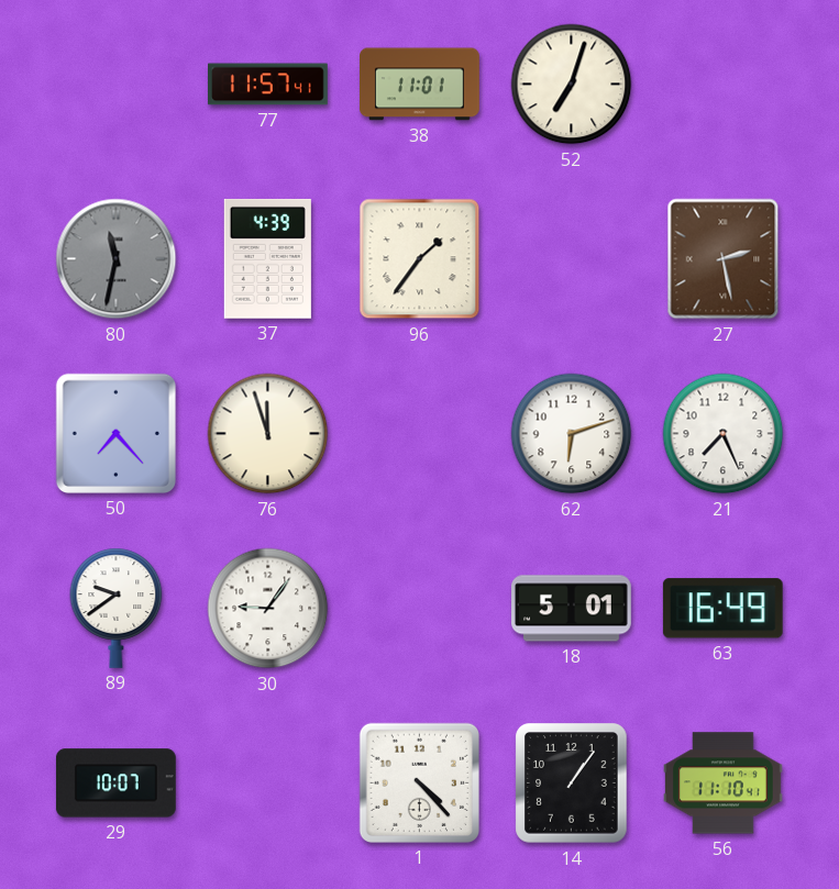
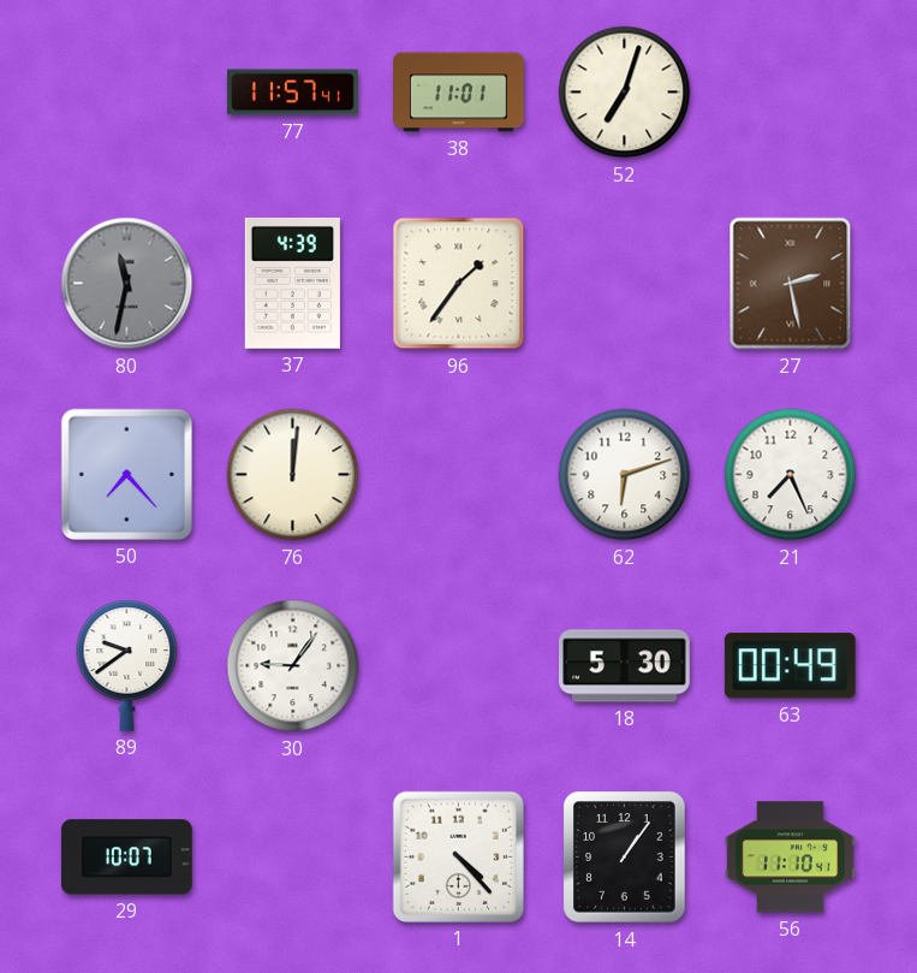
76: 11:57 -> 12:01
18: 5:01 -> 5:30
63: 16:49 -> 00:49
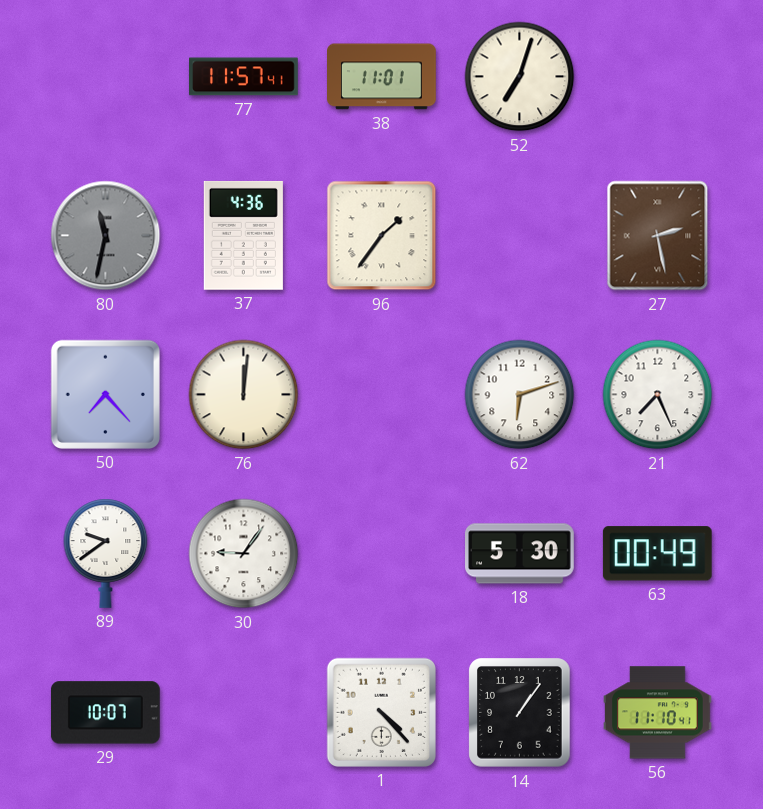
37: 4:39 -> 4:36
